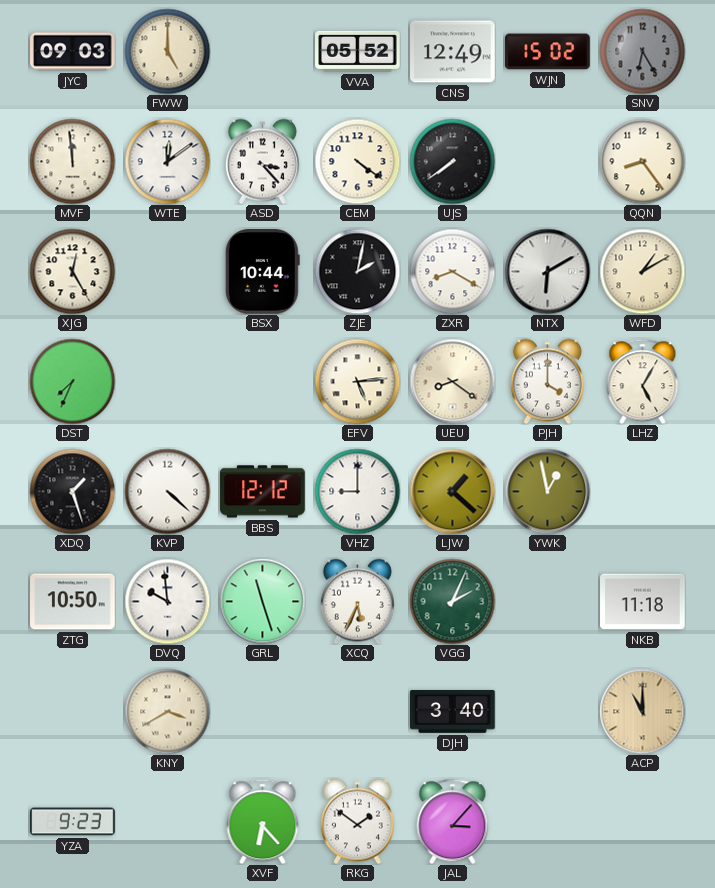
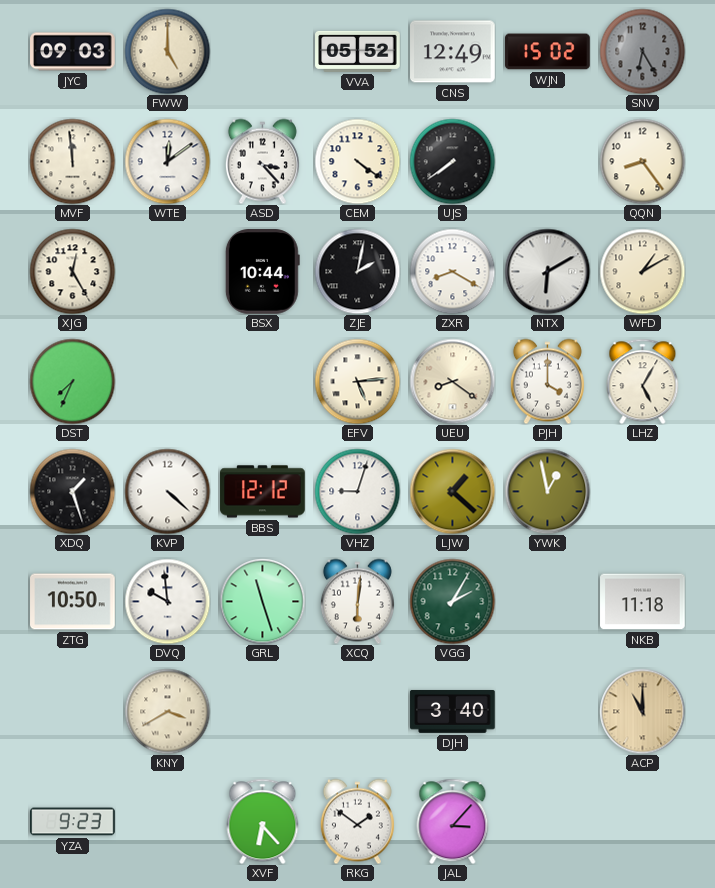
VHZ: 9:00 -> 9:03
XCQ: 5:34 -> 6:01
VGG: 2:04 -> 2:05
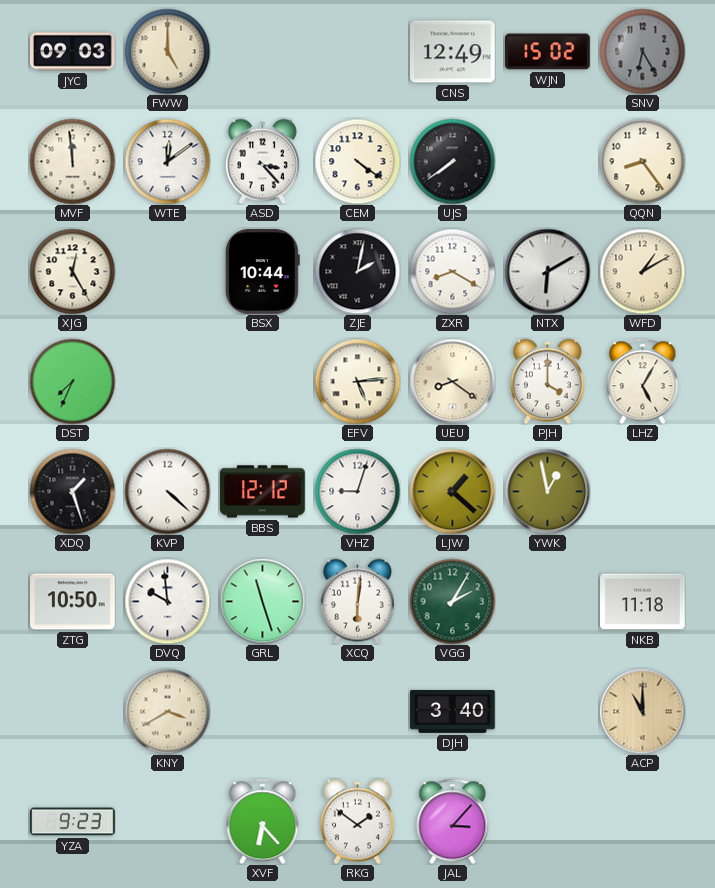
VVA: 05:52 -> none
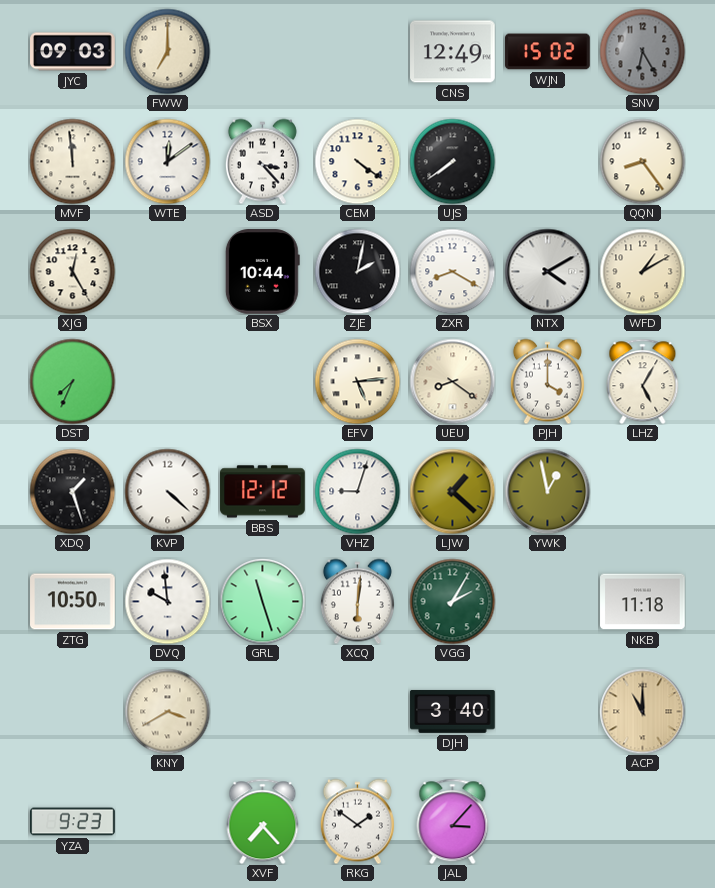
FWW: 5:00 -> 7:00
NTX: 6:10 -> 4:10
XVF: 6:23 -> 7:23
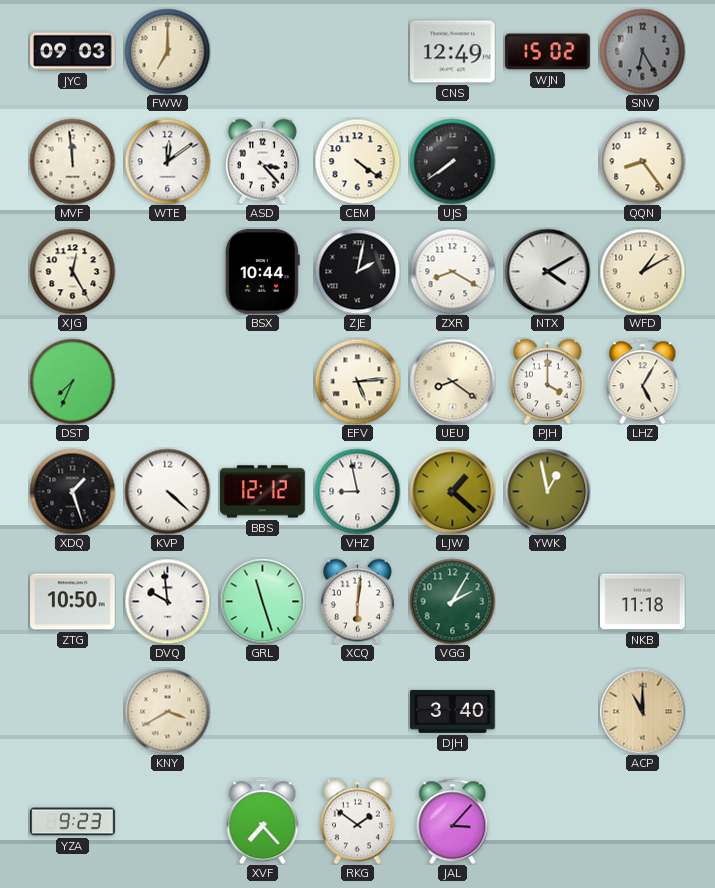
VHZ: 9:03 -> 8:58
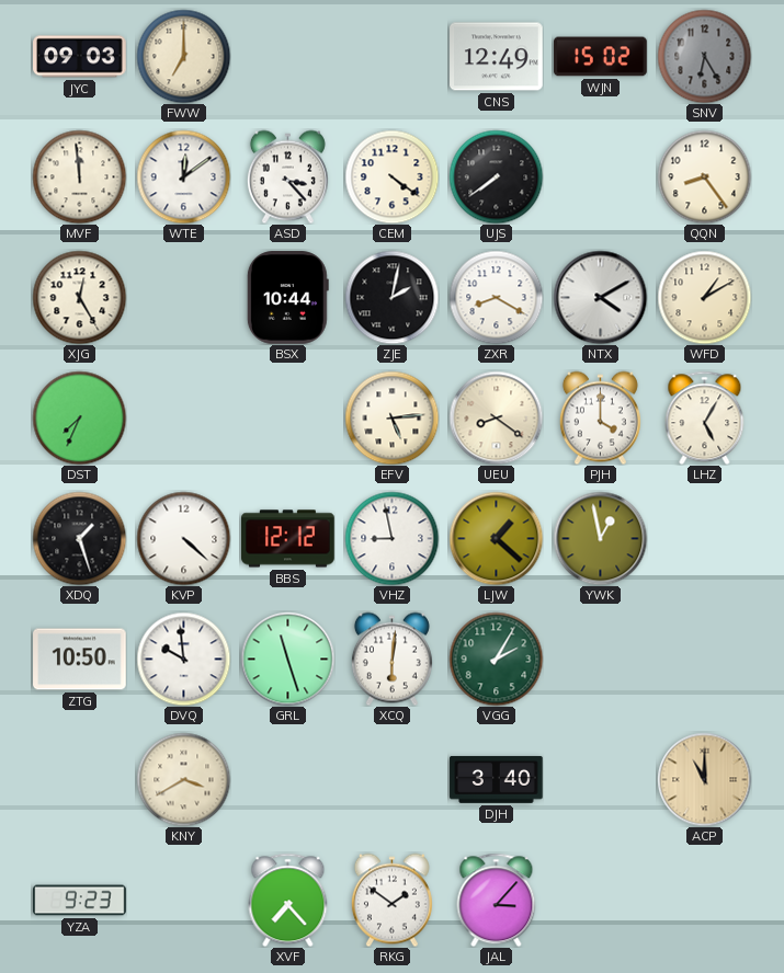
NKB: 11:18 -> none
